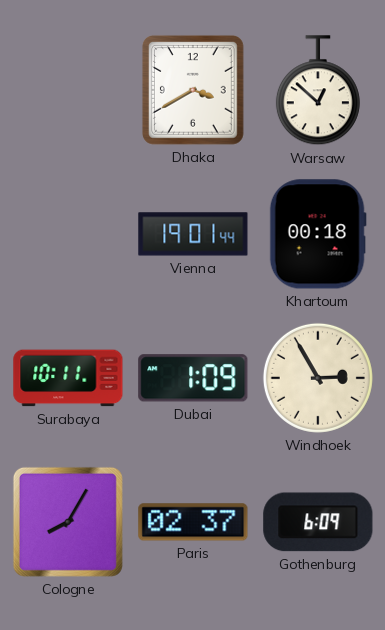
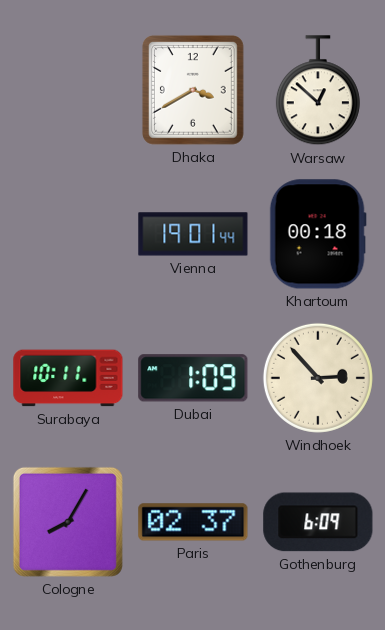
Windhoek: 2:55 -> 2:53
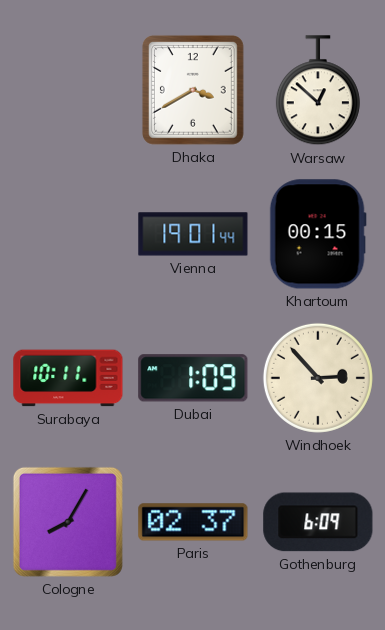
Khartoum: 00:18 -> 00:15
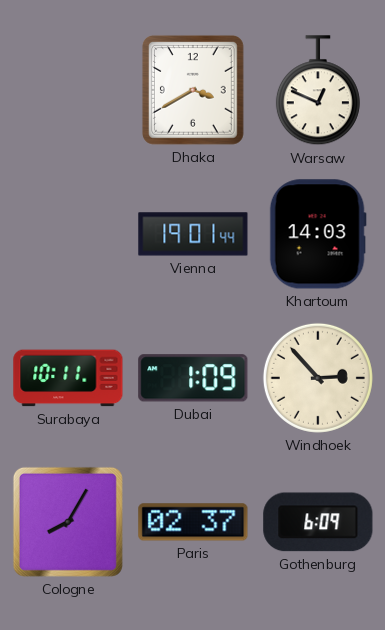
Warsaw: 12:52 -> 12:49
Khartoum: 00:15 -> 14:03
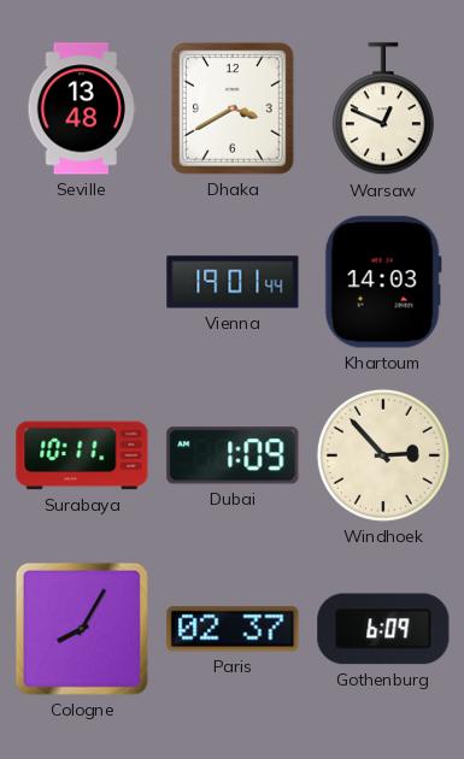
Seville: none -> 13:48
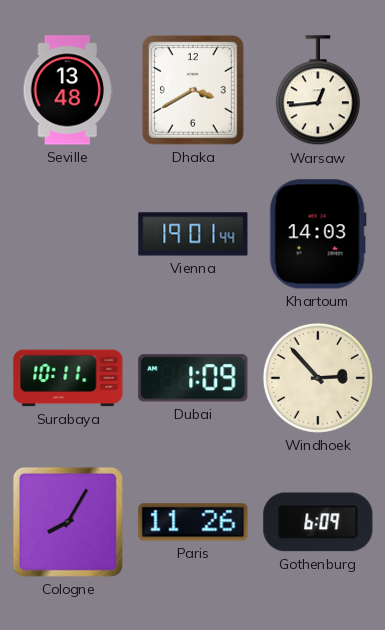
Warsaw: 12:49 -> 12:44
Paris: 02:37 -> 11:26
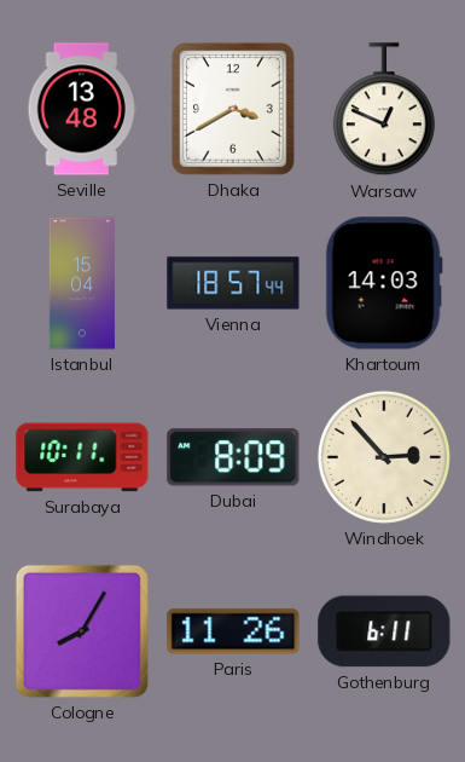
Warsaw: 12:44 -> 12:49
Istanbul: none -> 15:04
Vienna: 19:01 -> 18:57
Dubai: 1:09 -> 8:09
Gothenburg: 6:09 -> 6:11
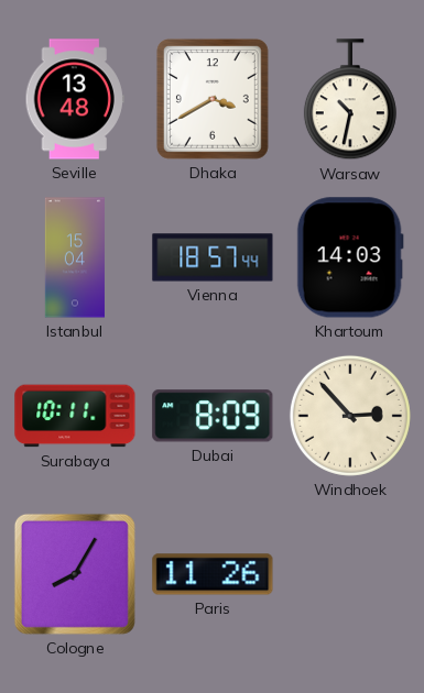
Warsaw: 12:49 -> 10:32
Gothenburg: 6:11 -> none
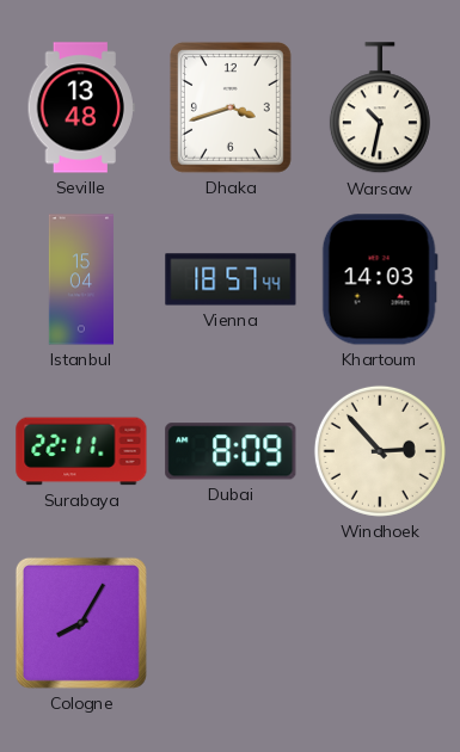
Dhaka: 3:40 -> 3:42
Surabaya: 10:11 -> 22:11
Paris: 11:26 -> none
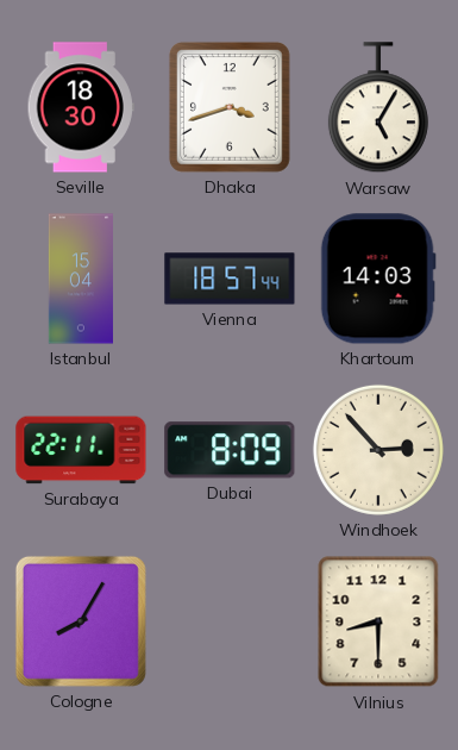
Seville: 13:48 -> 18:30
Warsaw: 10:32 -> 5:05
Vilnius: none -> 8:30
